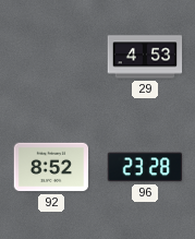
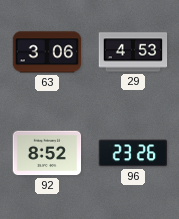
63: none -> 3:06
96: 23:28 -> 23:26
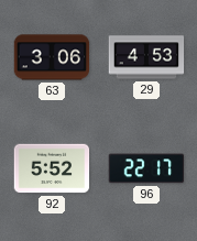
92: 8:52 -> 5:52
96: 23:26 -> 22:17
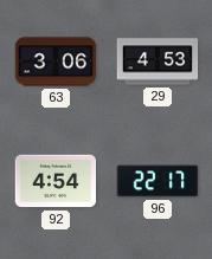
92: 5:52 -> 4:54
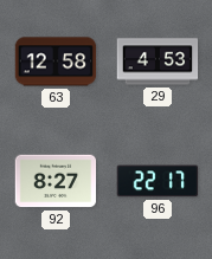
63: 3:06 -> 12:58
92: 4:54 -> 8:27
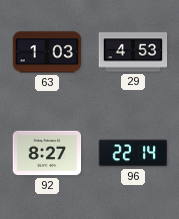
63: 12:58 -> 1:03
96: 22:17 -> 22:14
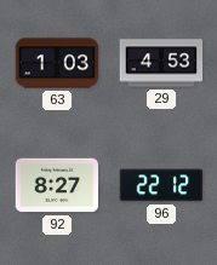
96: 22:14 -> 22:12
